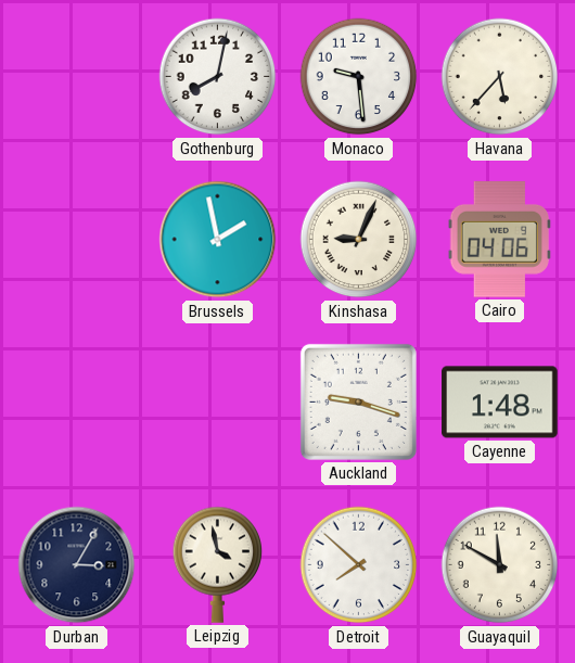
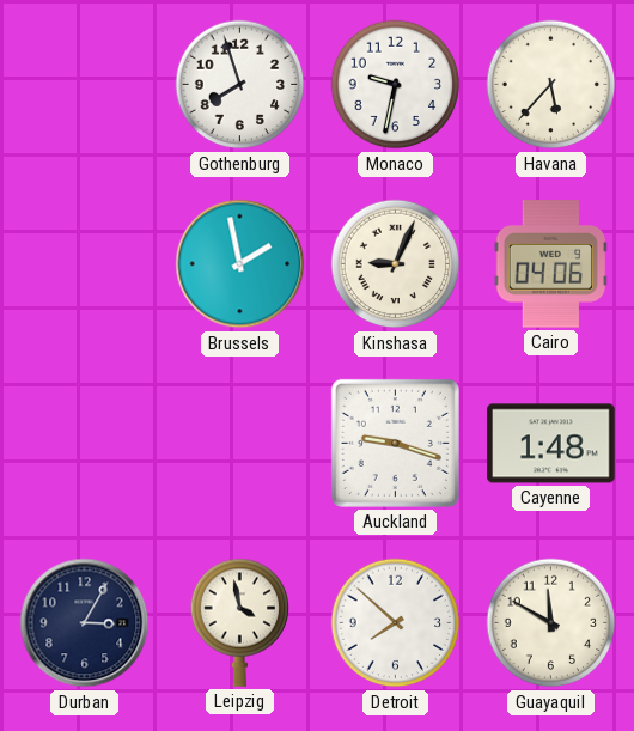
Gothenburg: 8:02 -> 7:57
Monaco: 9:29 -> 9:32
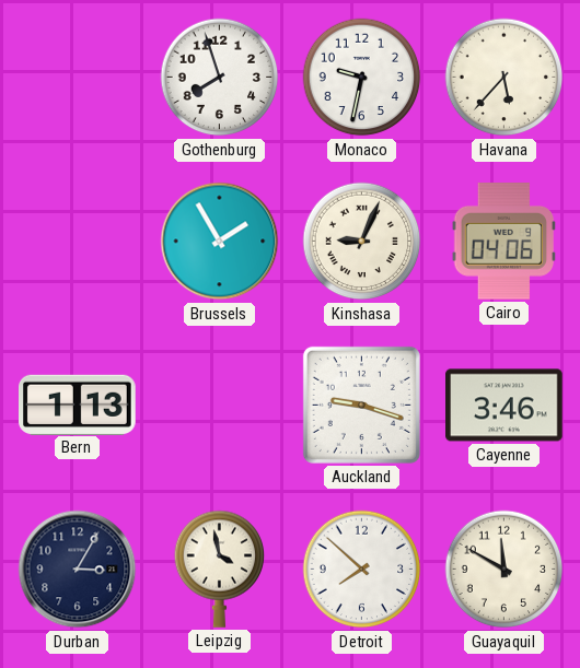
Brussels: 1:58 -> 1:55
Bern: none -> 1:13
Cayenne: 1:48 -> 3:46
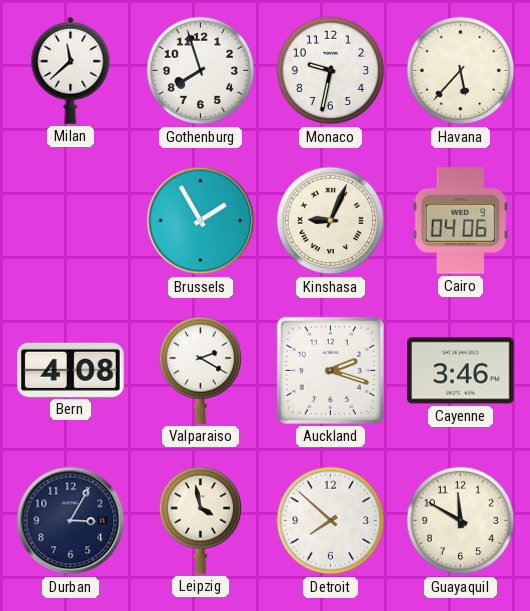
Milan: none -> 11:38
Bern: 1:13 -> 4:08
Valparaiso: none -> 2:20
Auckland: 9:18 -> 2:18
